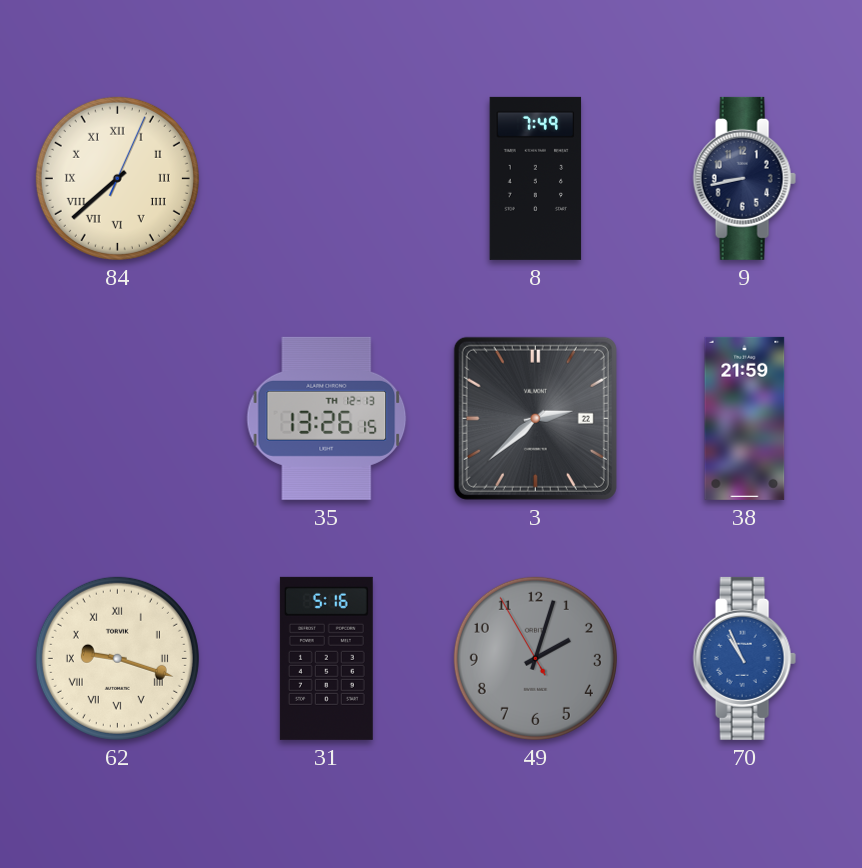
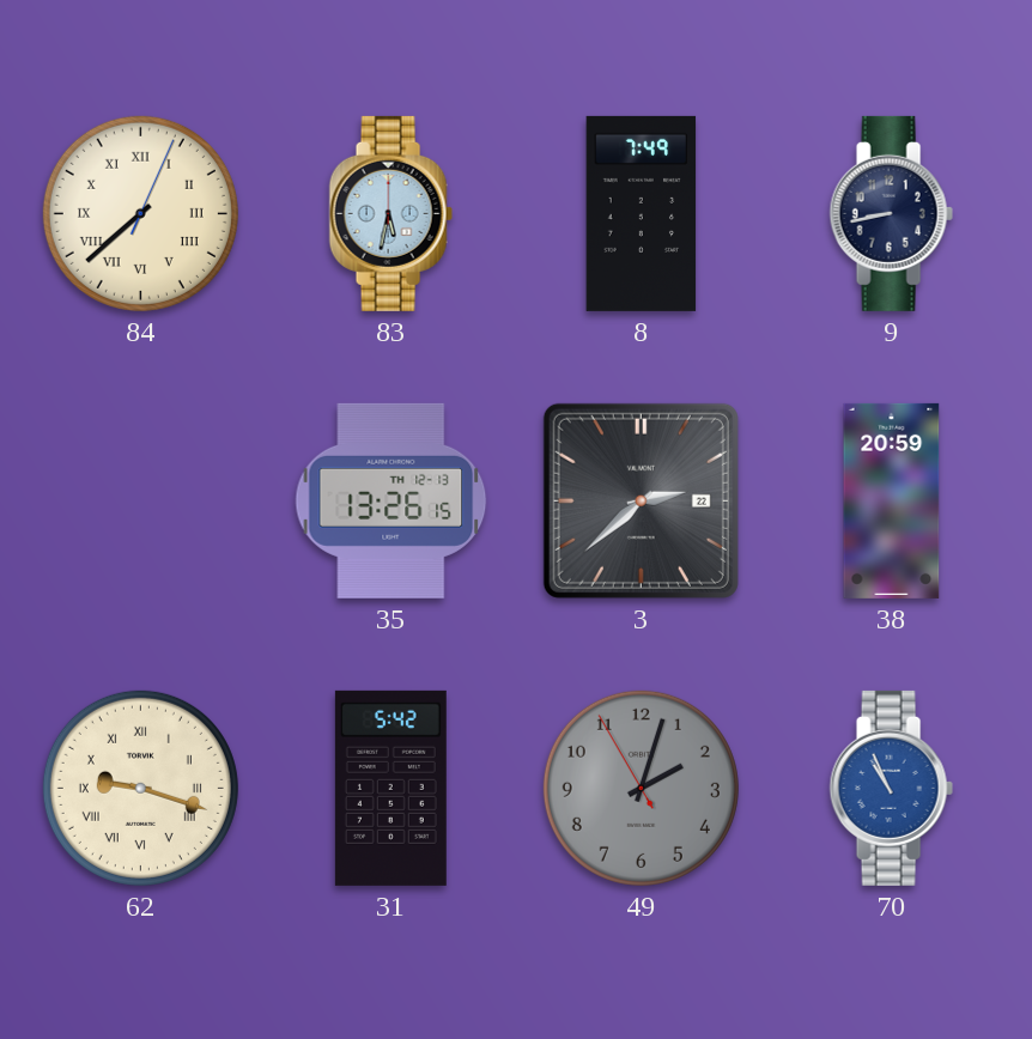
83: none -> 5:32
38: 21:59 -> 20:59
31: 5:16 -> 5:42
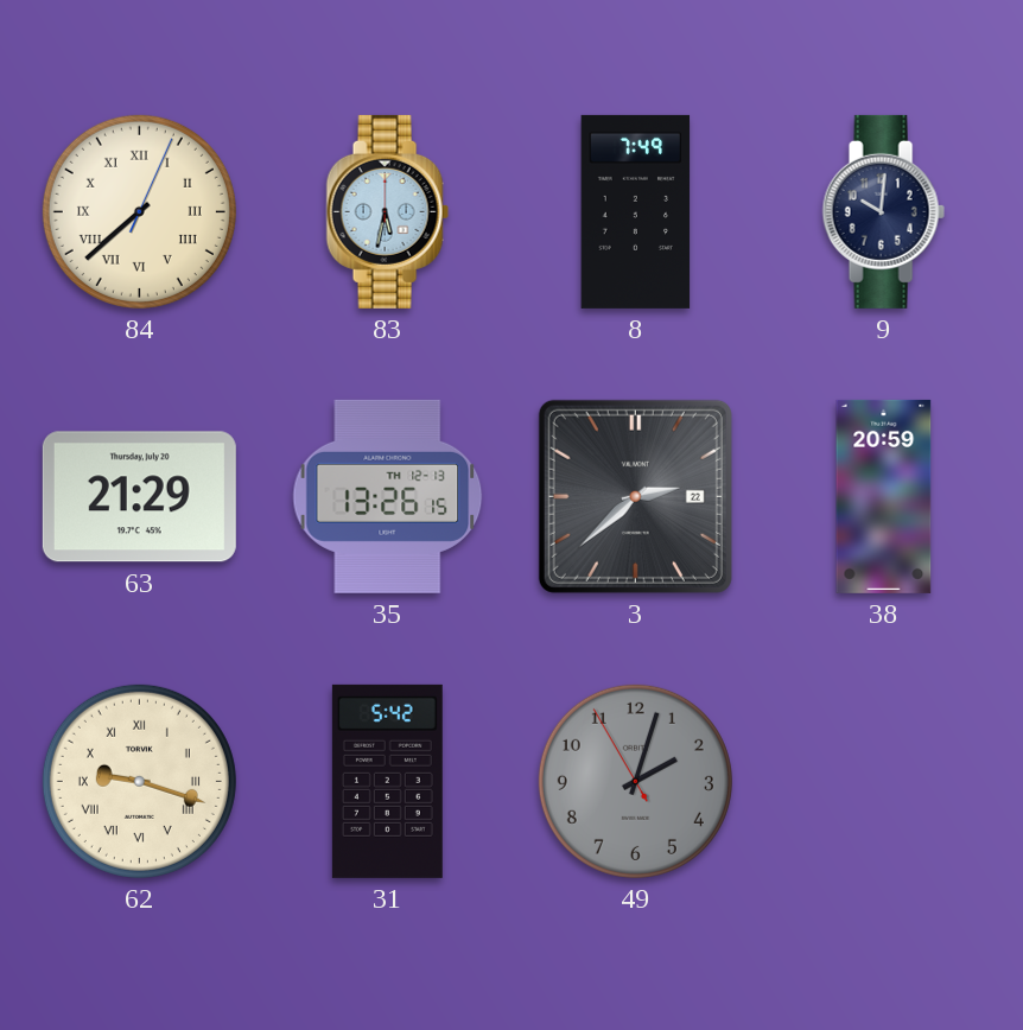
9: 8:43 -> 10:01
63: none -> 21:29
70: 10:56 -> none
